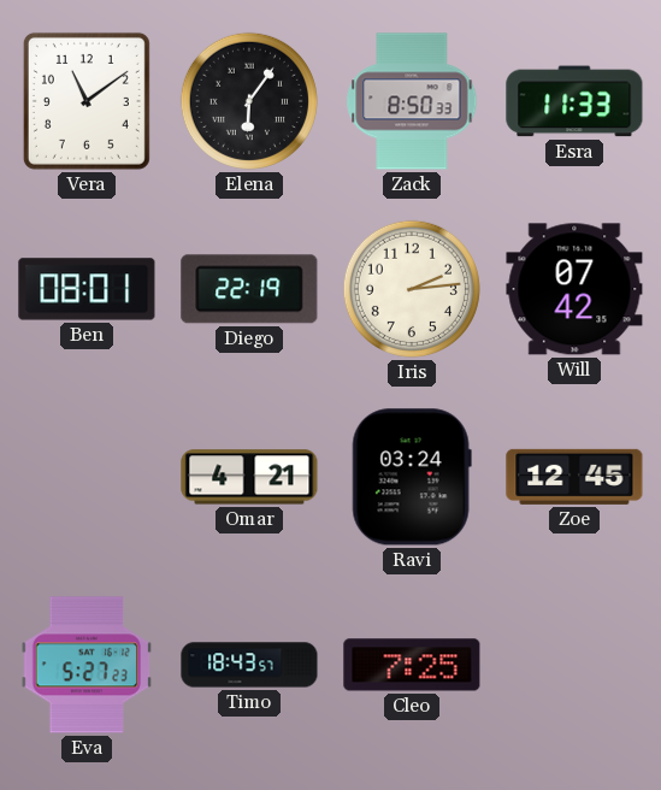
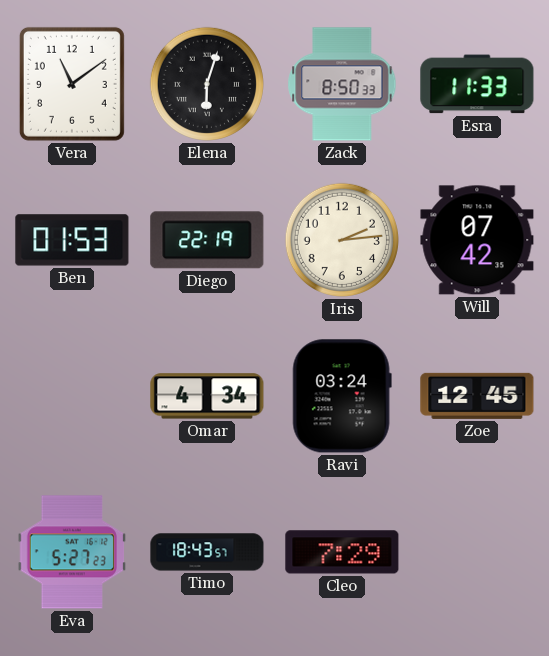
Elena: 6:06 -> 6:03
Ben: 08:01 -> 01:53
Omar: 4:21 -> 4:34
Cleo: 7:25 -> 7:29
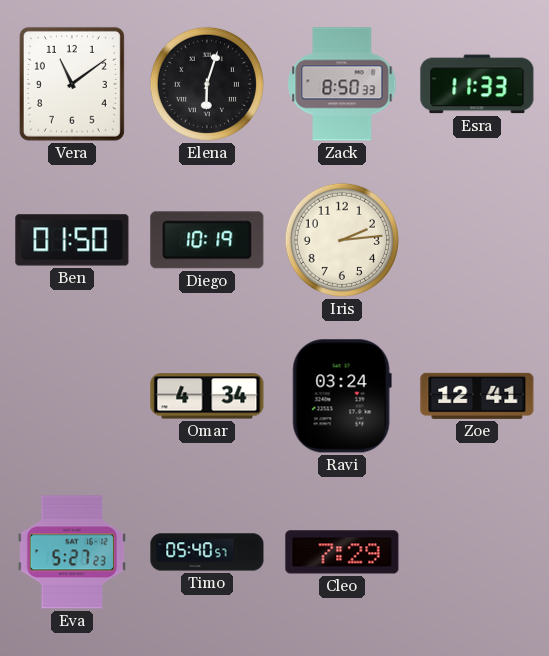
Ben: 01:53 -> 01:50
Diego: 22:19 -> 10:19
Will: 07:42 -> none
Zoe: 12:45 -> 12:41
Timo: 18:43 -> 05:40
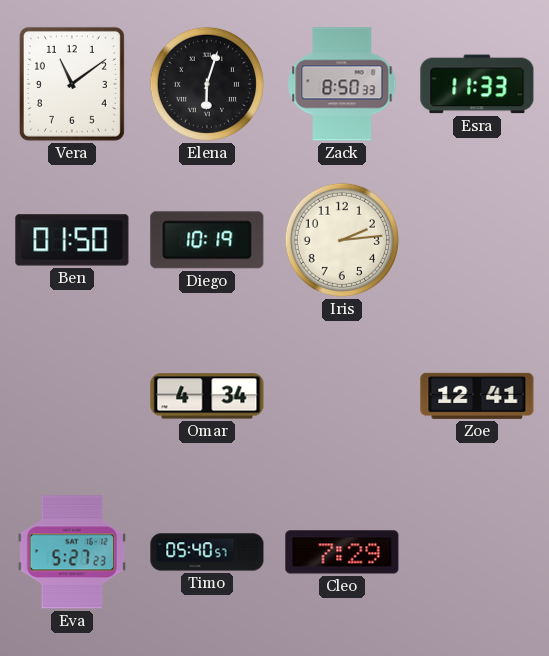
Ravi: 03:24 -> none
